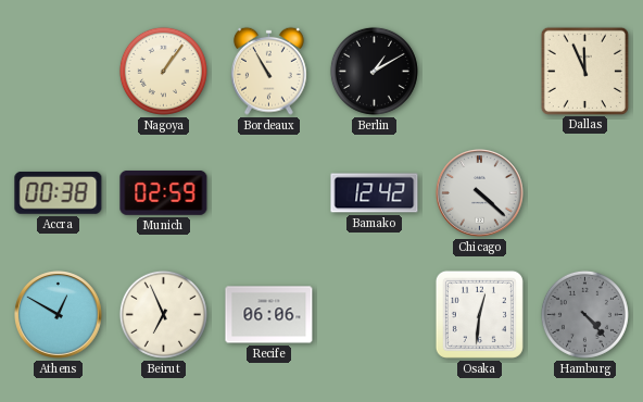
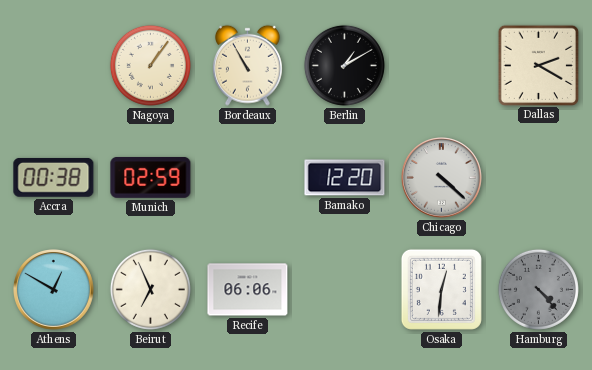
Dallas: 11:56 -> 2:20
Bamako: 12:42 -> 12:20
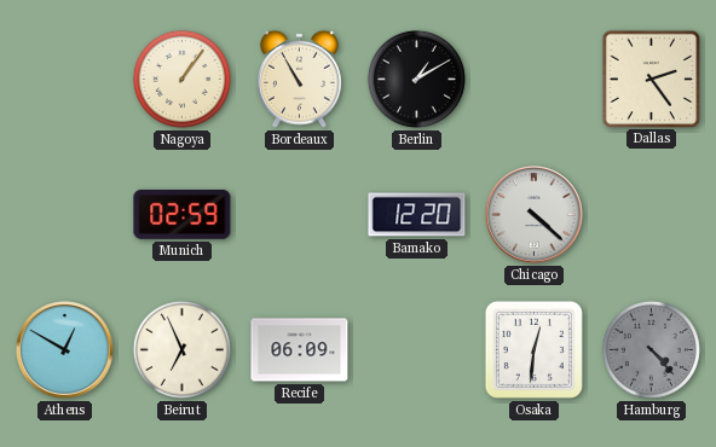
Dallas: 2:20 -> 2:24
Accra: 00:38 -> none
Recife: 06:06 -> 06:09
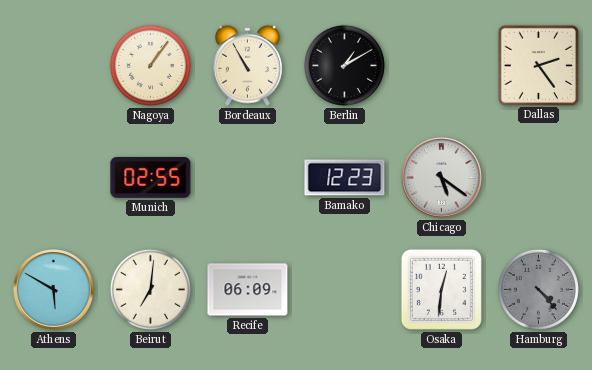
Munich: 02:59 -> 02:55
Bamako: 12:20 -> 12:23
Chicago: 4:22 -> 5:21
Athens: 12:50 -> 5:50
Beirut: 6:56 -> 7:01
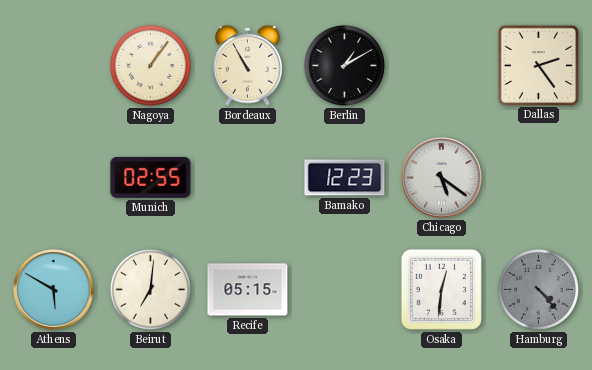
Recife: 06:09 -> 05:15
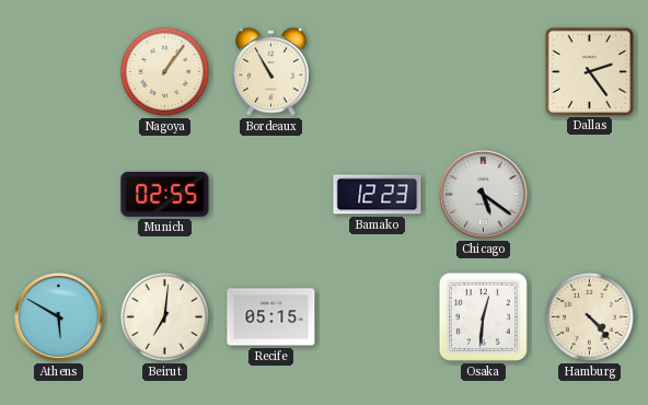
Berlin: 1:10 -> none
Hamburg dial: grey -> cream
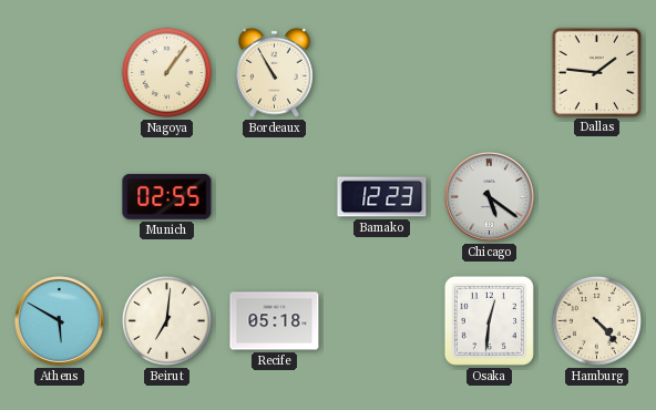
Dallas: 2:24 -> 1:46
Recife: 05:15 -> 05:18
